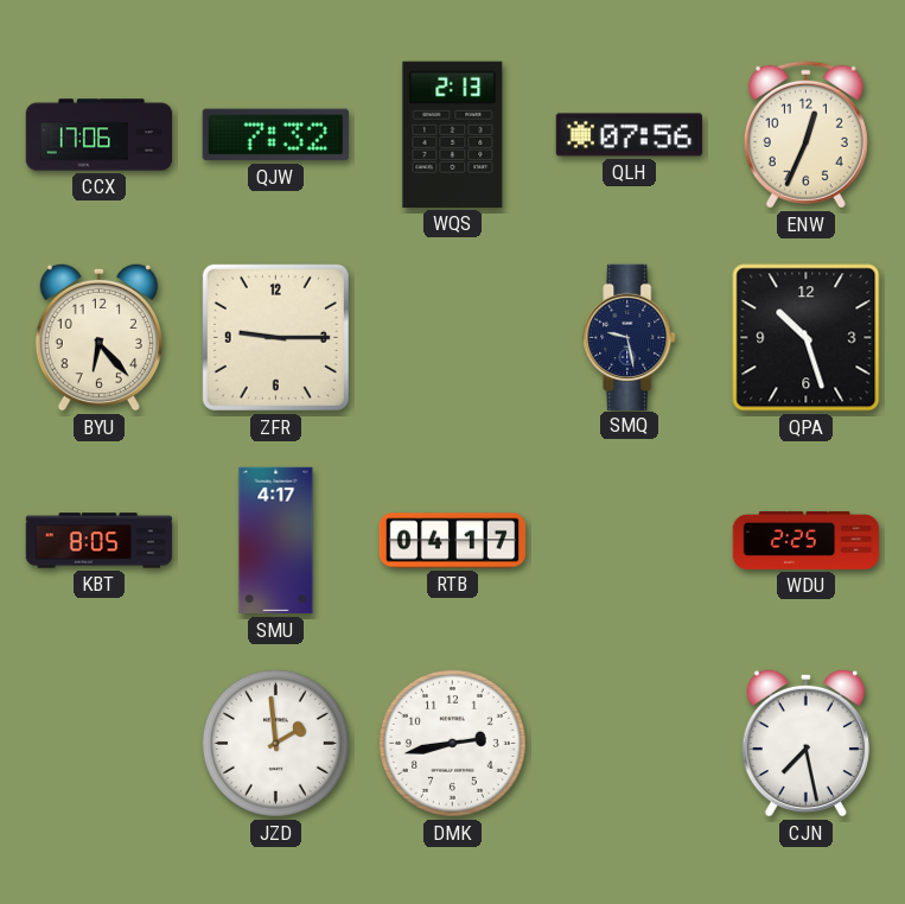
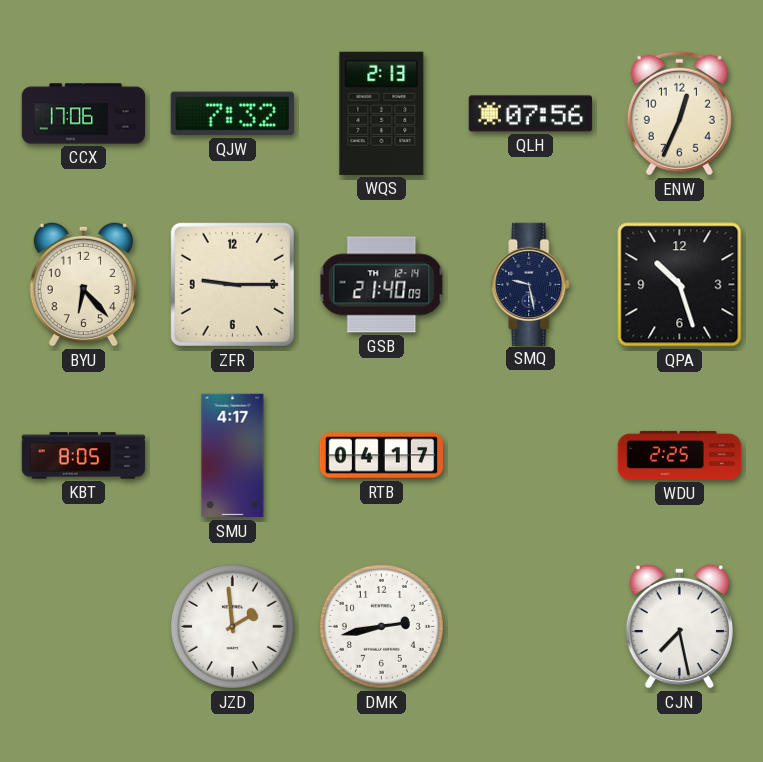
GSB: none -> 21:40
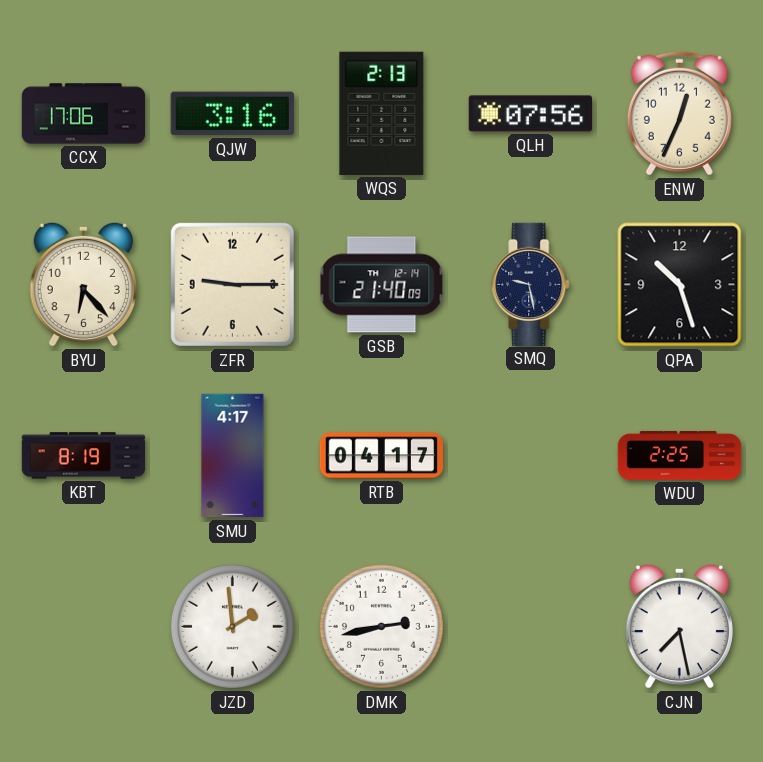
QJW: 7:32 -> 3:16
KBT: 8:05 -> 8:19
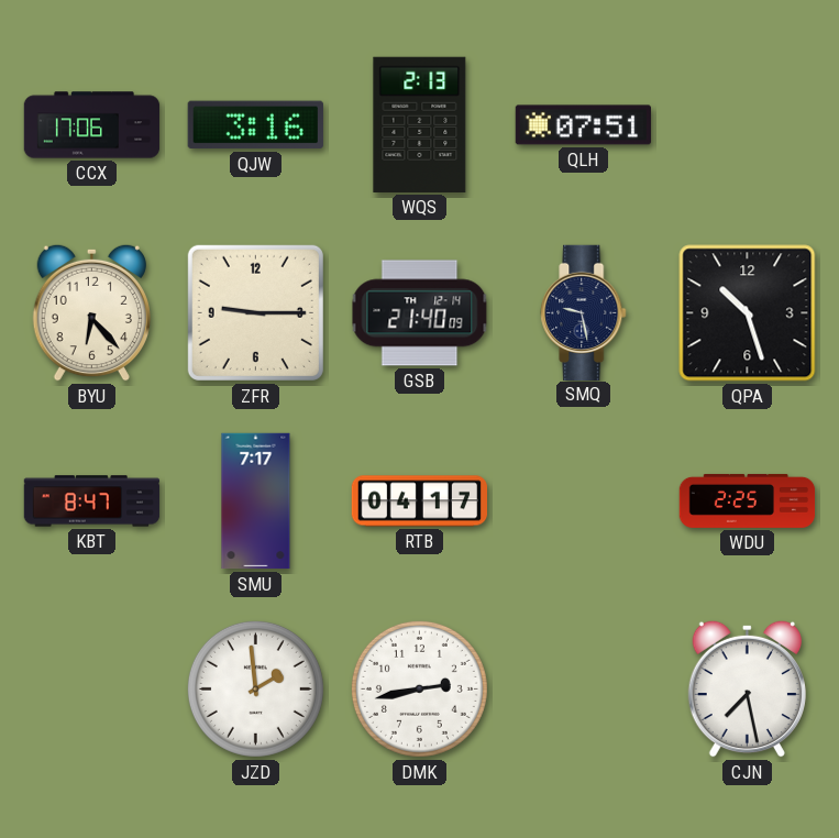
QLH: 07:56 -> 07:51
ENW: 12:34 -> none
KBT: 8:19 -> 8:47
SMU: 4:17 -> 7:17
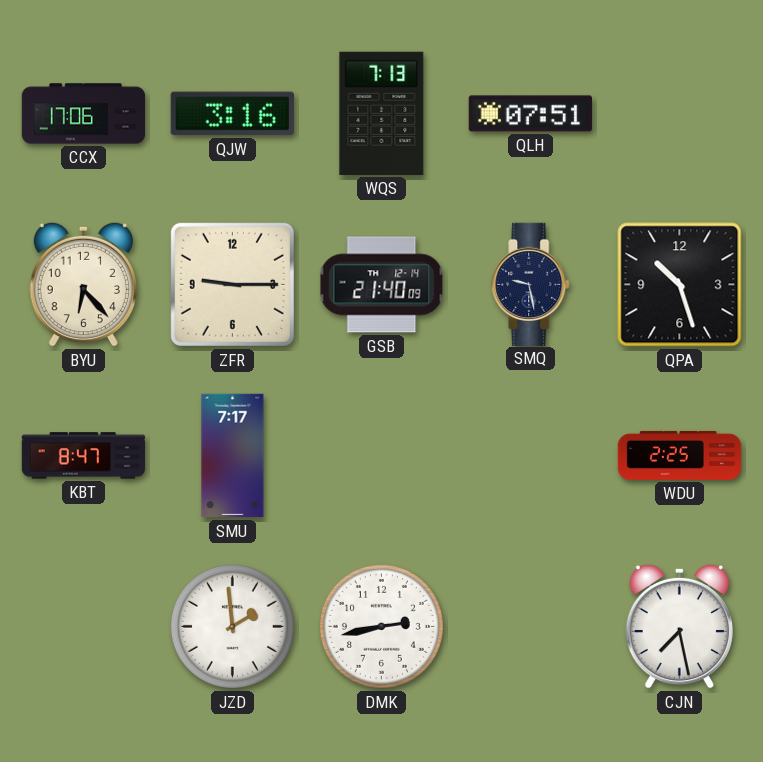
WQS: 2:13 -> 7:13
RTB: 04:17 -> none
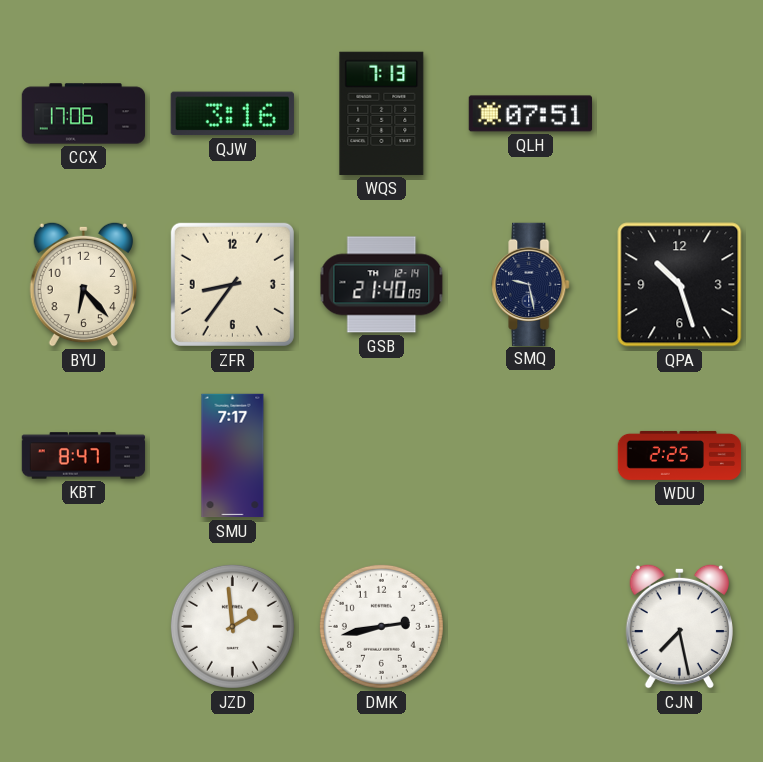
ZFR: 9:15 -> 8:36
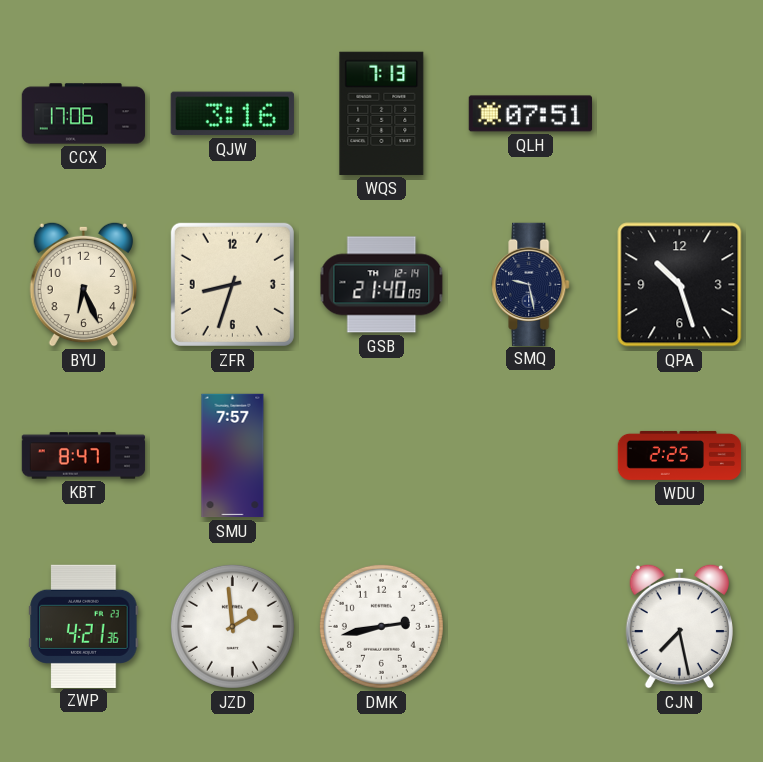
BYU: 6:23 -> 6:26
ZFR: 8:36 -> 8:33
SMU: 7:17 -> 7:57
ZWP: none -> 4:21
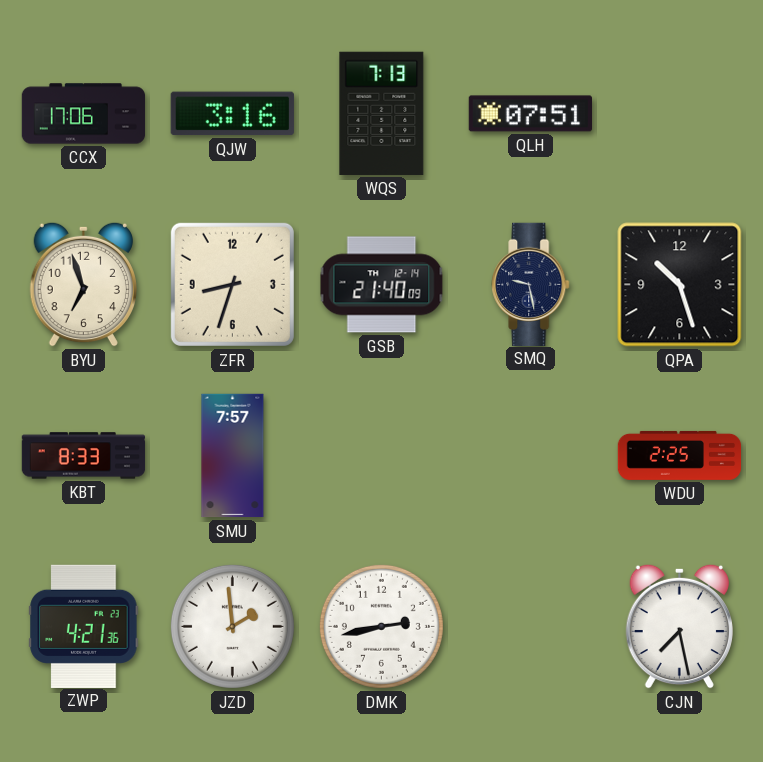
BYU: 6:26 -> 6:57
KBT: 8:47 -> 8:33
